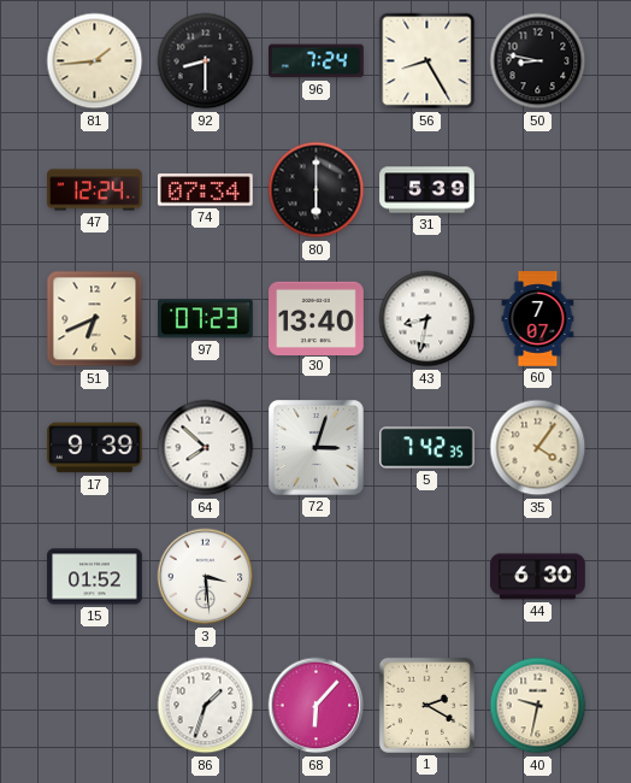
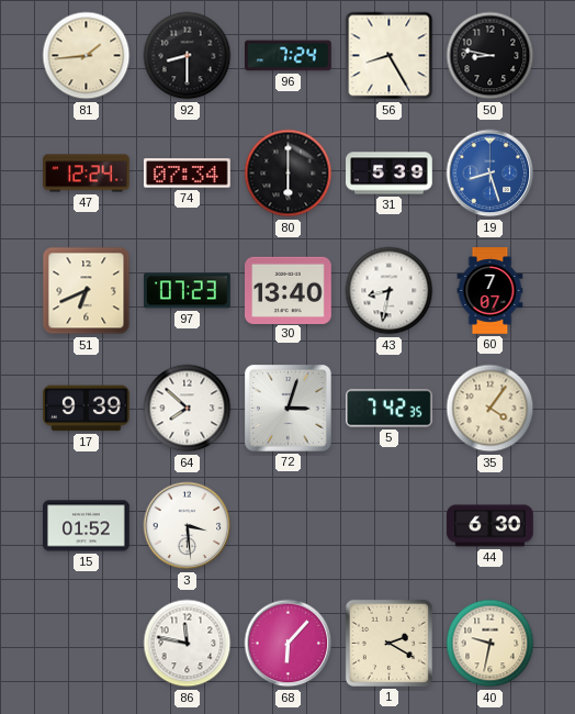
19: none -> 8:27
86: 1:33 -> 11:47
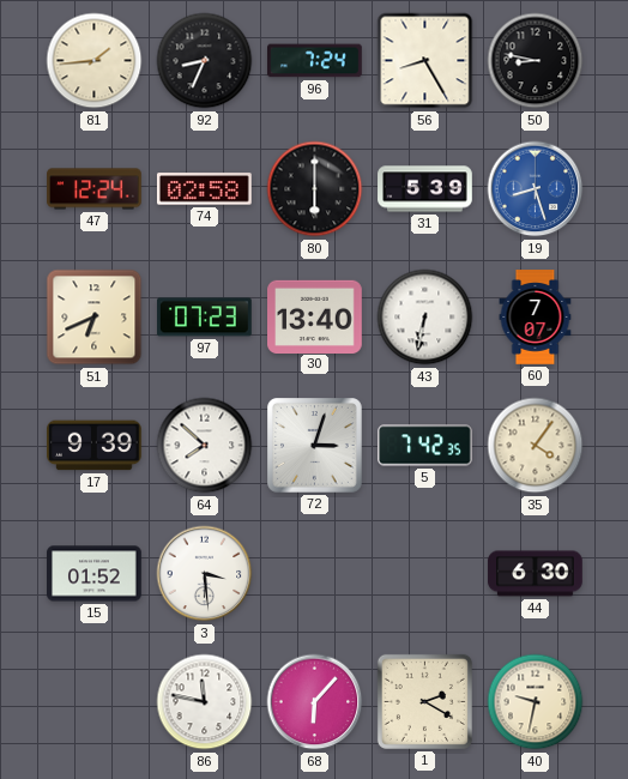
92: 8:30 -> 8:34
74: 07:34 -> 02:58
43: 8:32 -> 6:32
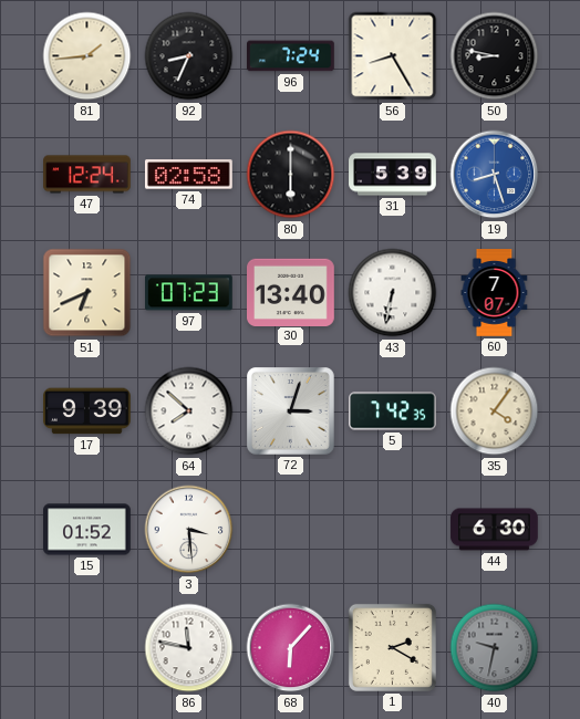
40 dial: cream -> grey
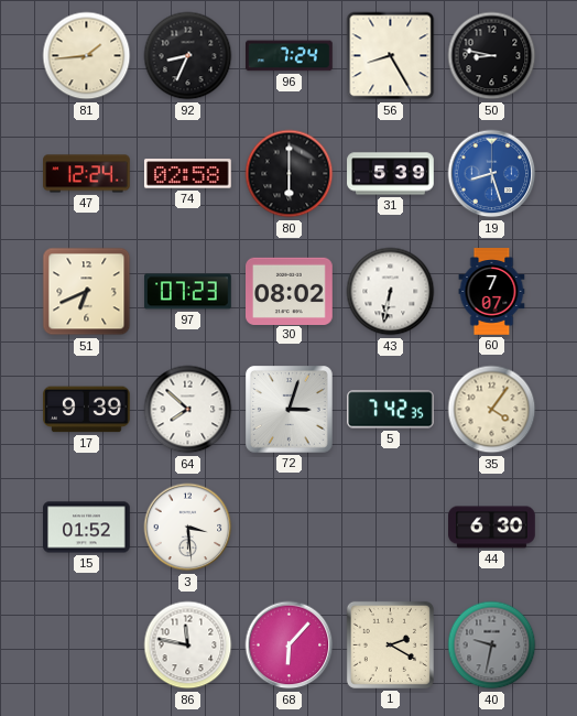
30: 13:40 -> 08:02
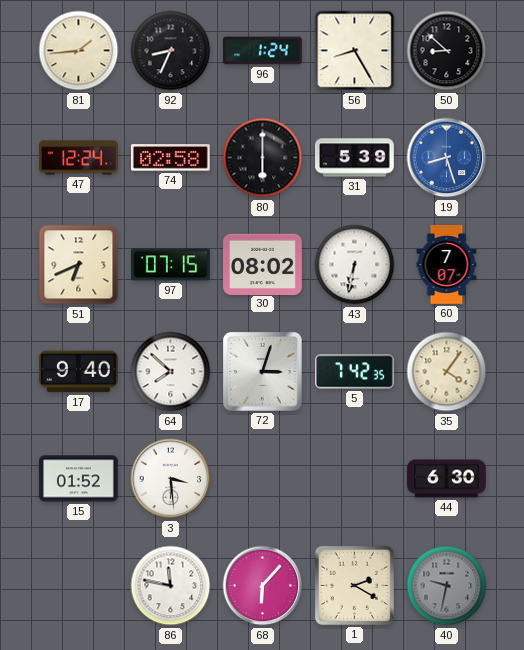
96: 7:24 -> 1:24
50: 8:47 -> 8:52
97: 07:23 -> 07:15
17: 9:39 -> 9:40
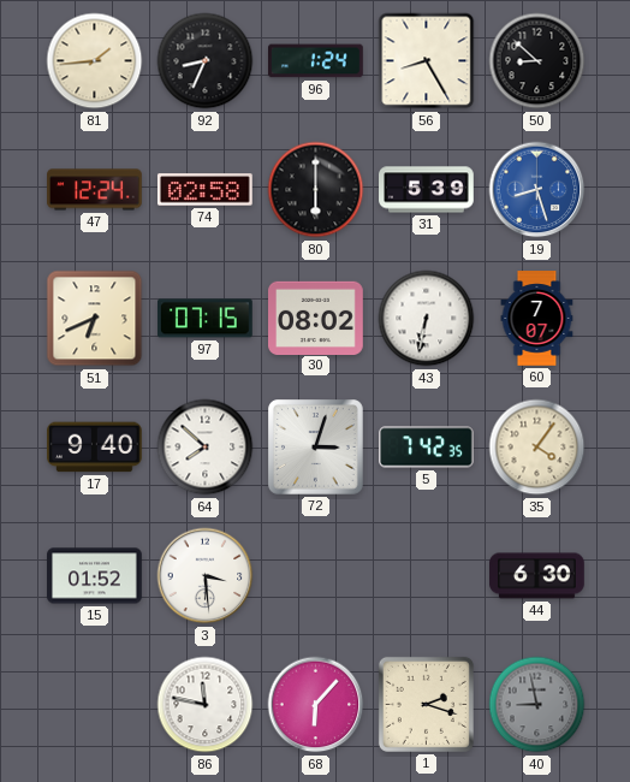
1: 2:20 -> 2:18
40: 9:32 -> 8:58
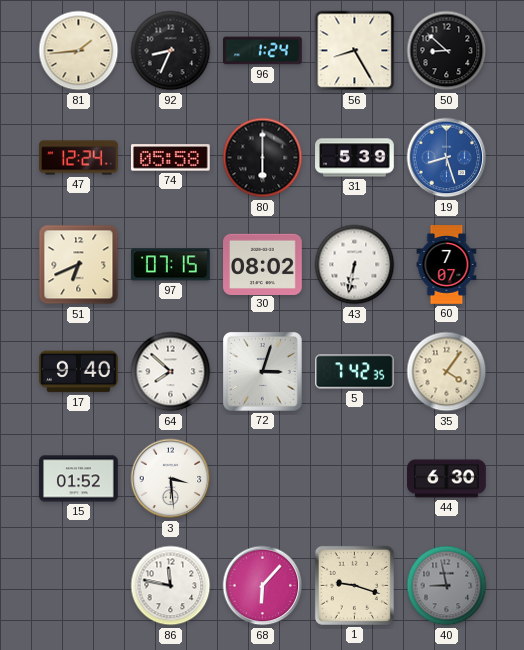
74: 02:58 -> 05:58
1: 2:18 -> 9:18
